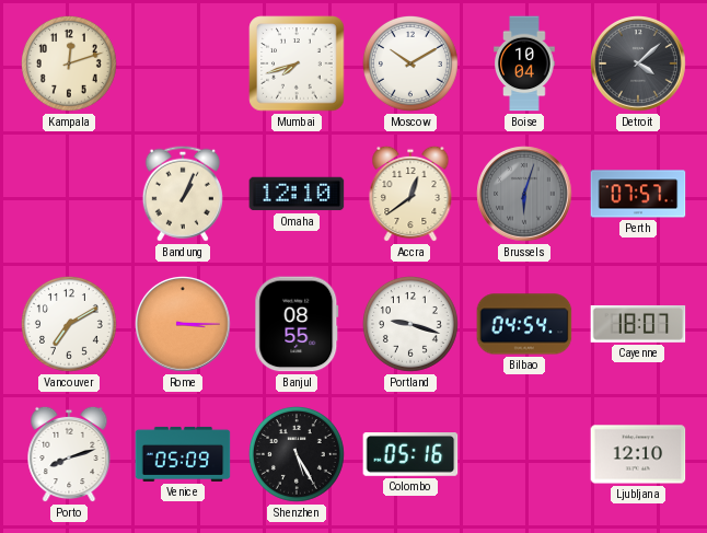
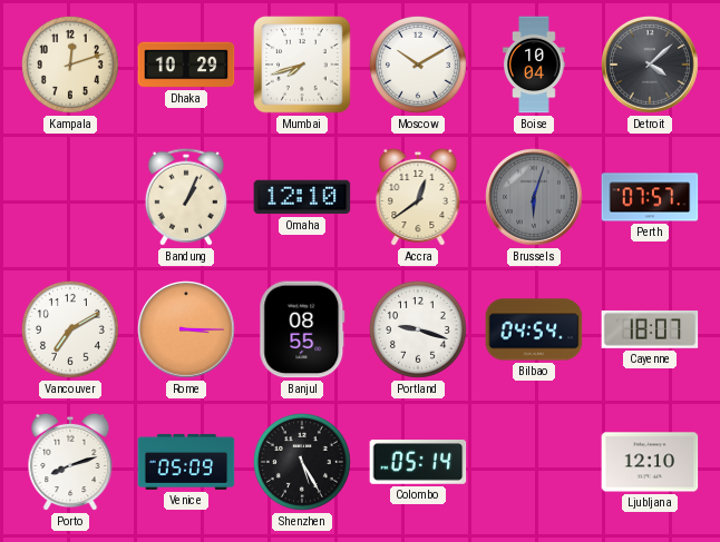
Dhaka: none -> 10:29
Colombo: 05:16 -> 05:14
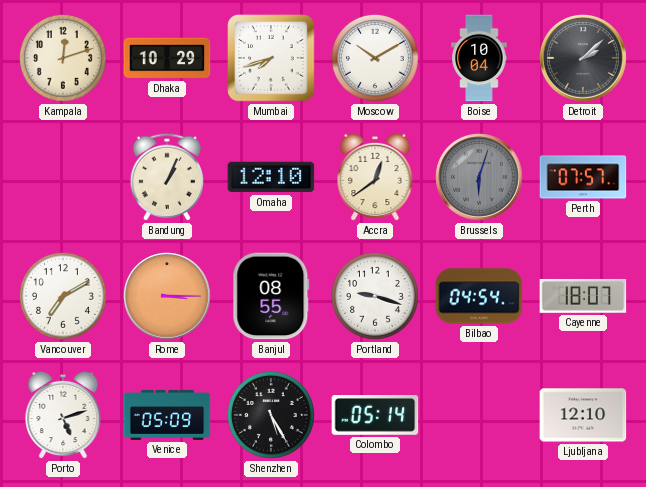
Detroit: 4:08 -> 2:08
Porto: 8:12 -> 5:12
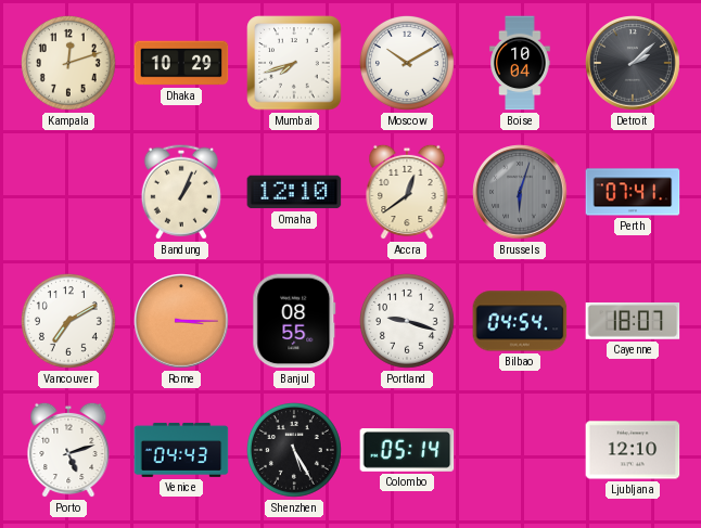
Perth: 07:57 -> 07:41
Venice: 05:09 -> 04:43
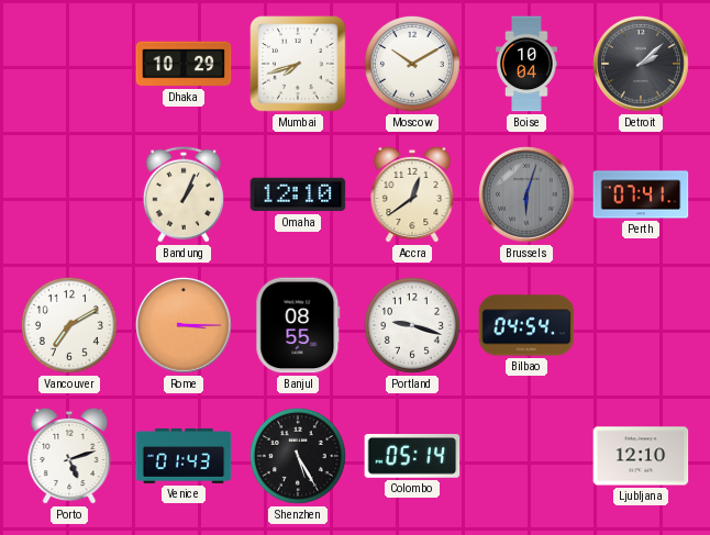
Kampala: 12:12 -> none
Cayenne: 18:07 -> none
Venice: 04:43 -> 01:43
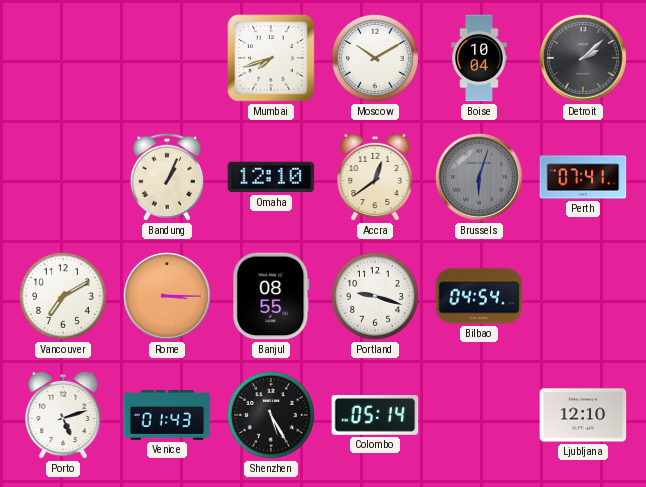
Dhaka: 10:29 -> none
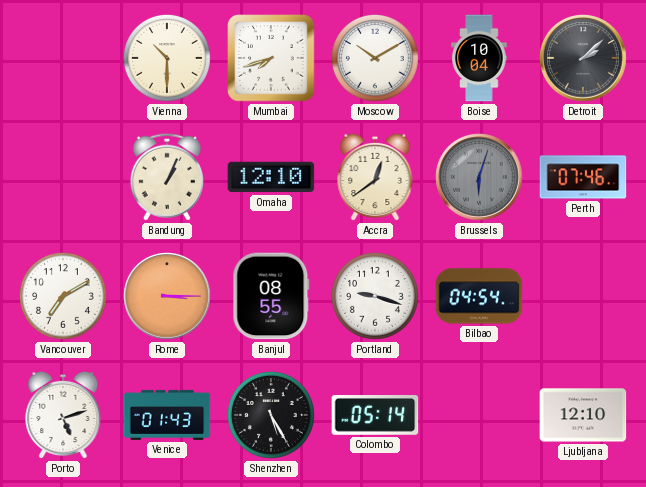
Vienna: none -> 10:30
Perth: 07:41 -> 07:46
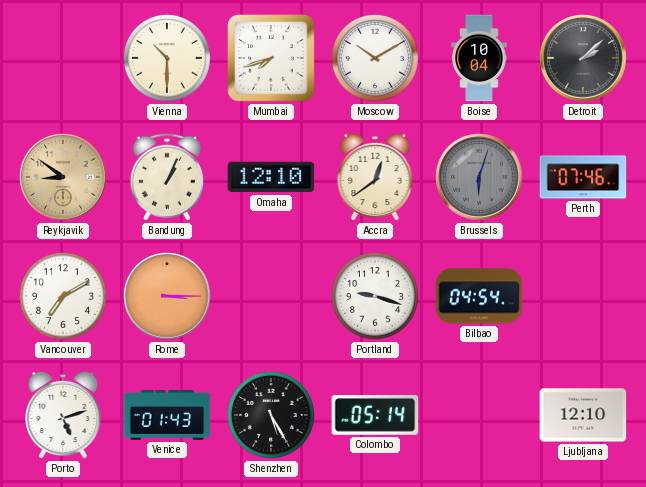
Reykjavik: none -> 8:51
Banjul: 08:55 -> none
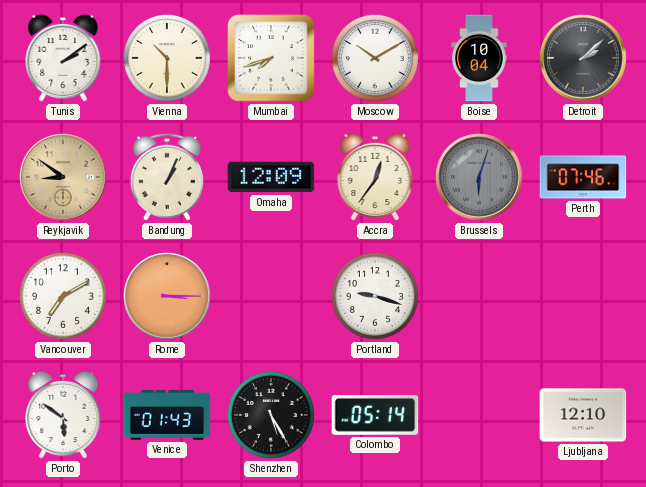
Tunis: none -> 2:09
Omaha: 12:10 -> 12:09
Accra: 12:39 -> 12:36
Bilbao: 04:54 -> none
Porto: 5:12 -> 5:51
